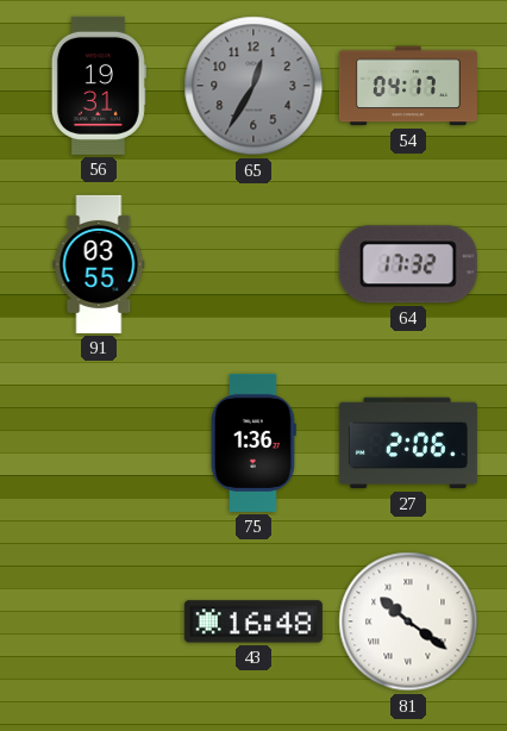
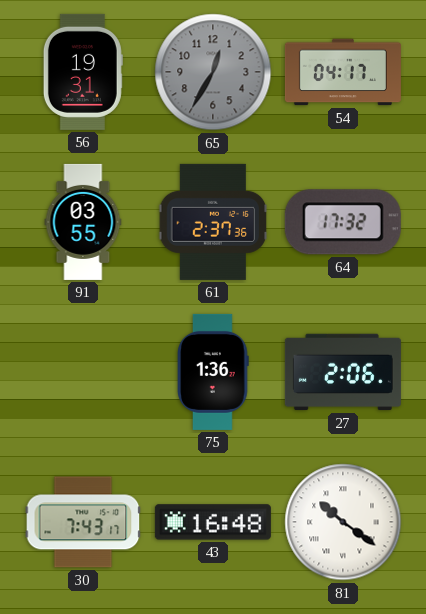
61: none -> 2:37
30: none -> 7:43
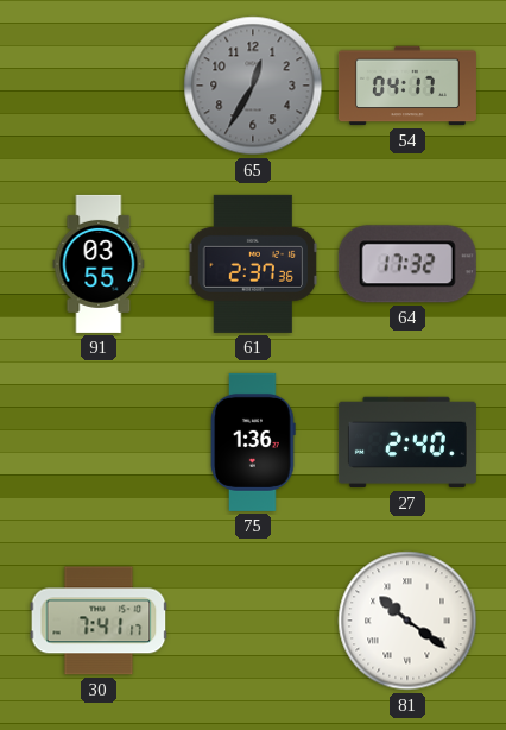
56: 19:31 -> none
27: 2:06 -> 2:40
30: 7:43 -> 7:41
43: 16:48 -> none
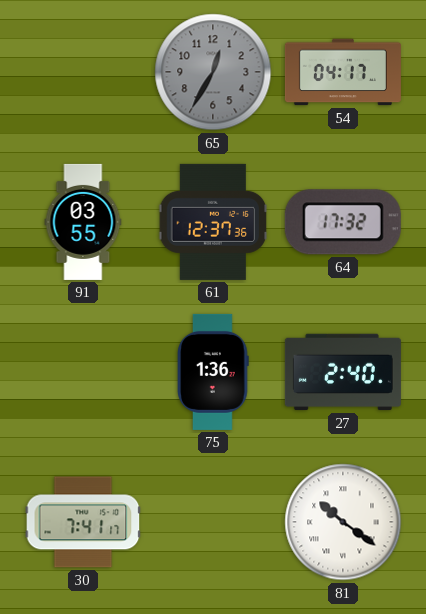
61: 2:37 -> 12:37
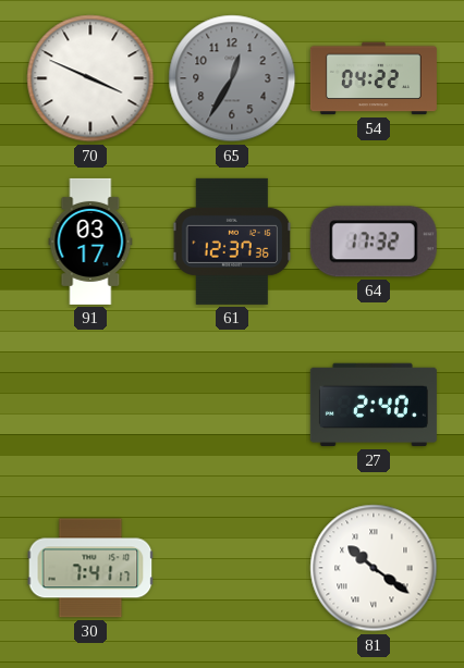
70: none -> 3:49
54: 04:17 -> 04:22
91: 03:55 -> 03:17
75: 1:36 -> none
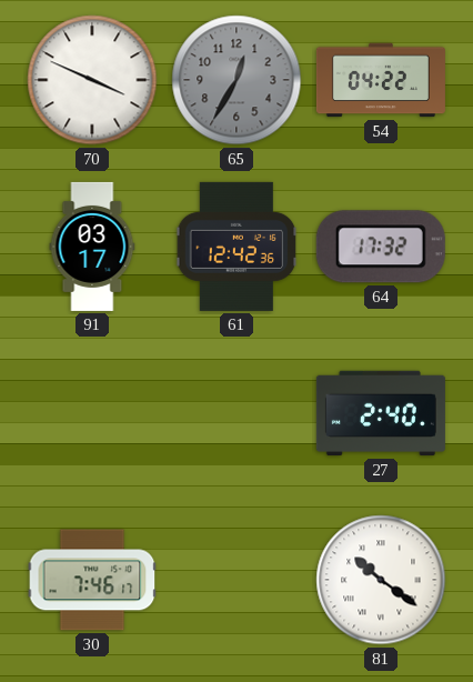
61: 12:37 -> 12:42
30: 7:41 -> 7:46
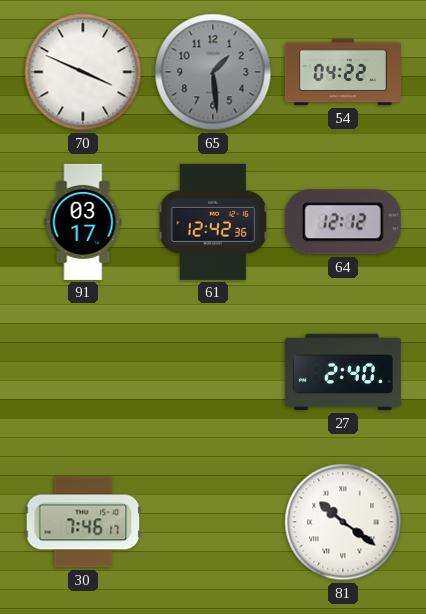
65: 12:35 -> 1:29
64: 17:32 -> 12:12
